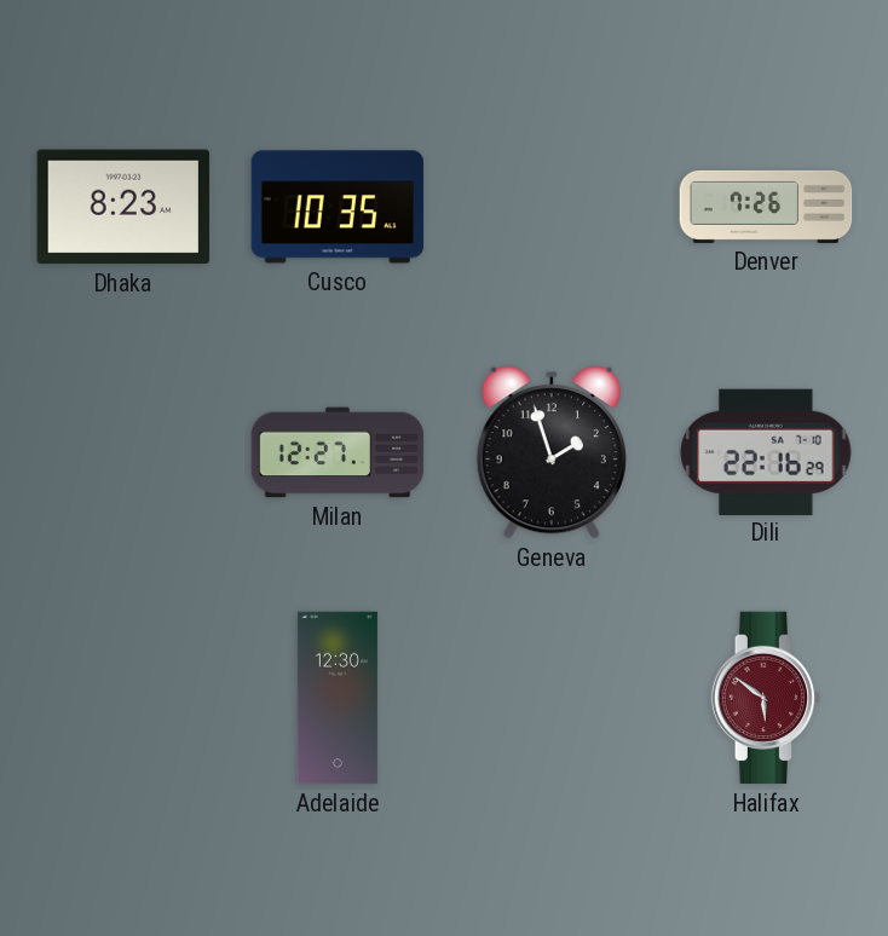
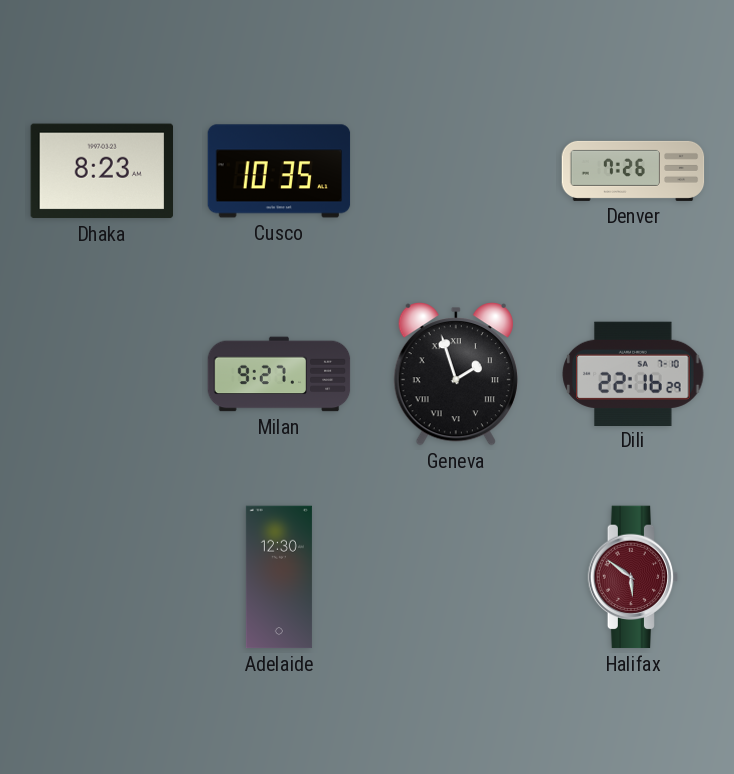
Milan: 12:27 -> 9:27
Geneva numerals: Arabic -> Roman
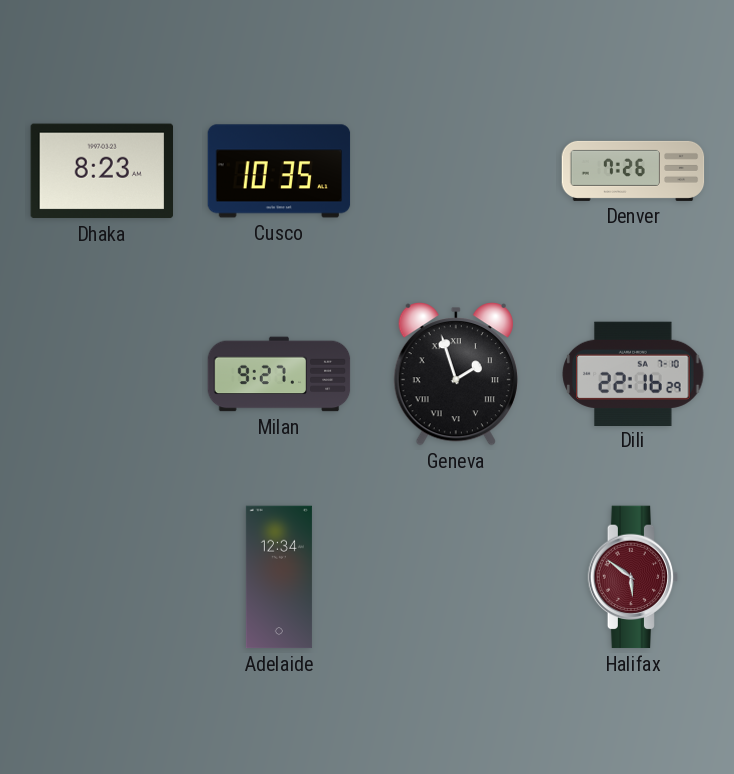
Adelaide: 12:30 -> 12:34
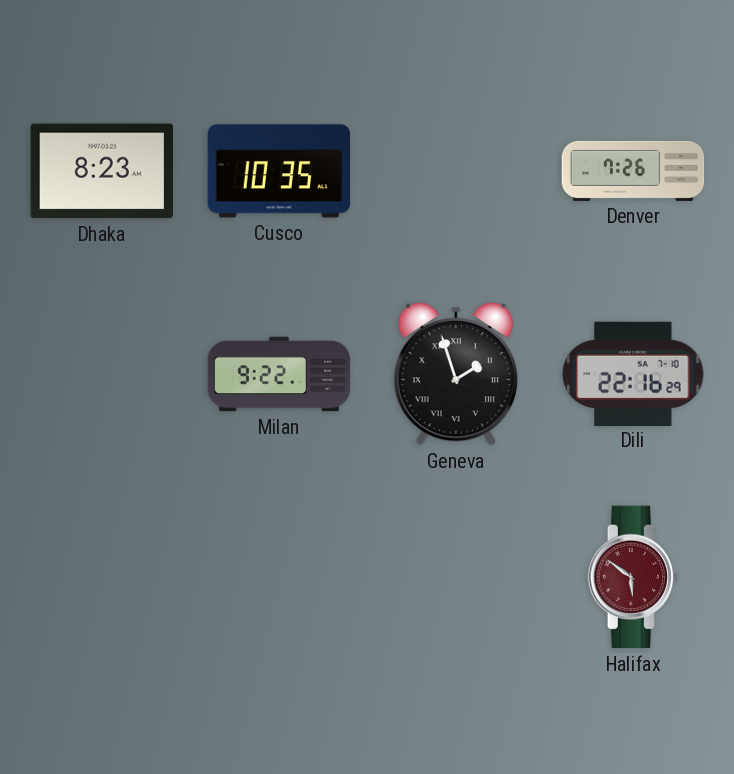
Milan: 9:27 -> 9:22
Adelaide: 12:34 -> none
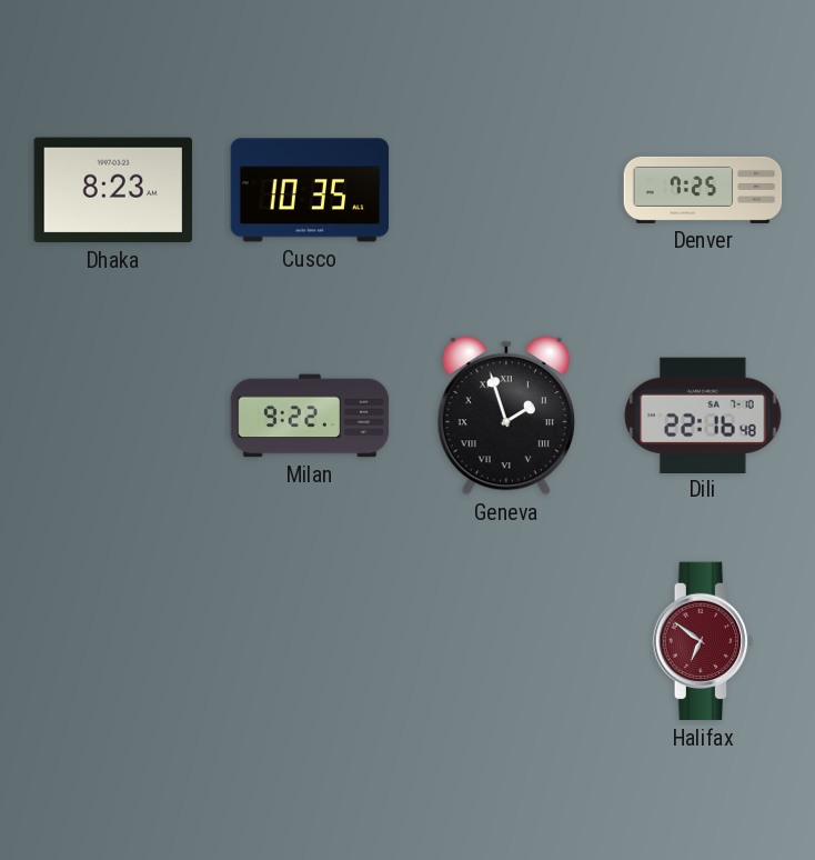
Denver: 7:26 -> 7:25
Dili: 22:16:29 -> 22:16:48
Halifax: 5:51 -> 6:51
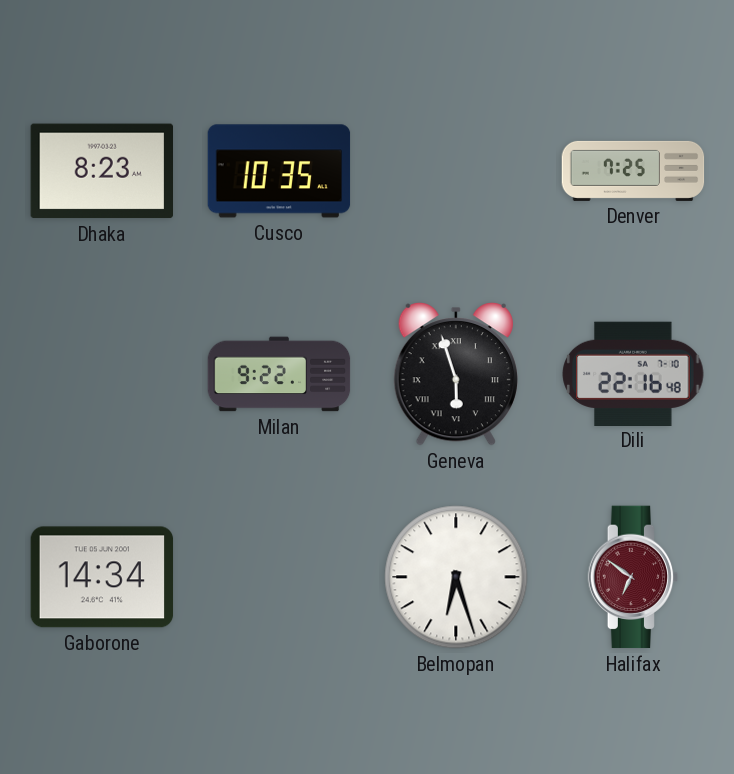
Geneva: 1:57 -> 5:57
Gaborone: none -> 14:34
Belmopan: none -> 6:27
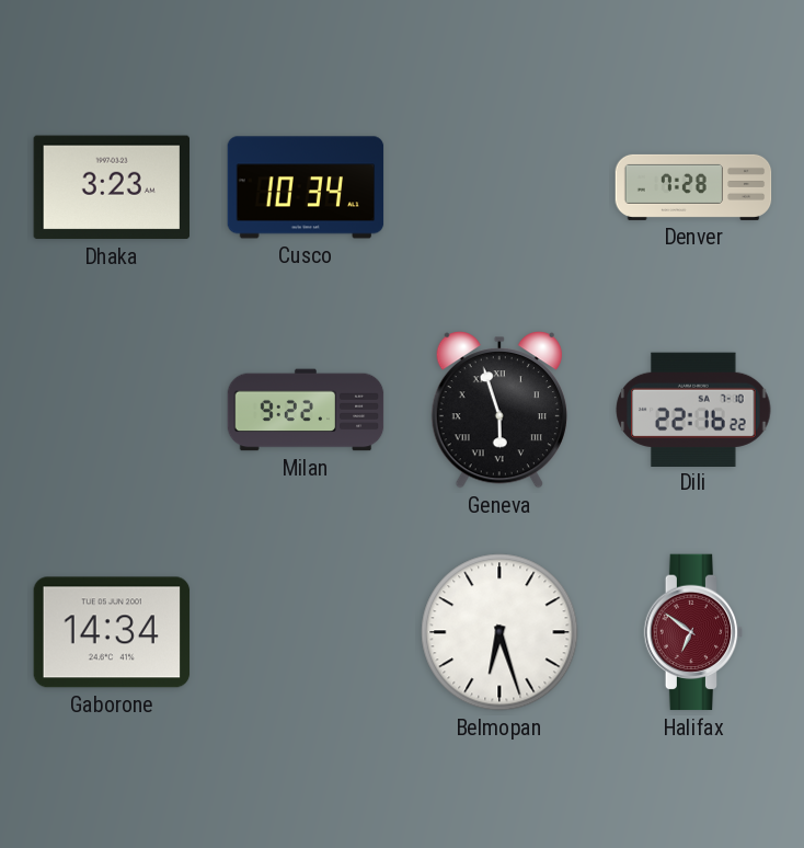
Dhaka: 8:23 -> 3:23
Cusco: 10:35 -> 10:34
Denver: 7:25 -> 7:28
Dili: 22:16:48 -> 22:16:22
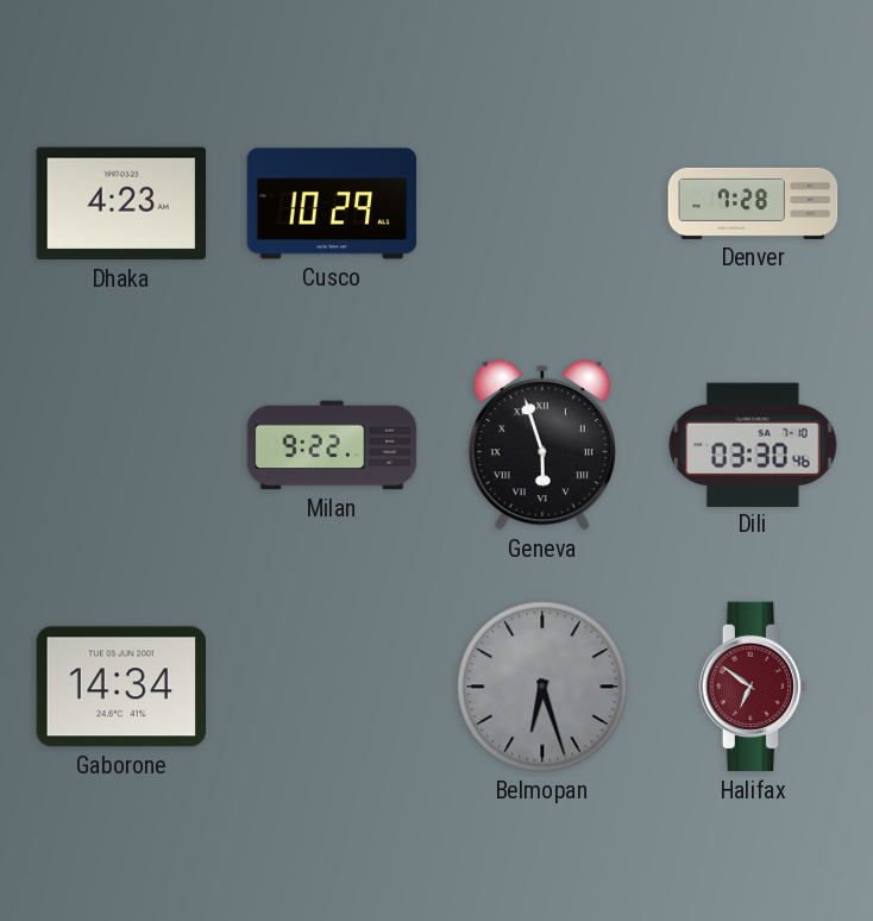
Dhaka: 3:23 -> 4:23
Cusco: 10:34 -> 10:29
Dili: 22:16 -> 03:30
Belmopan dial: white -> grey
